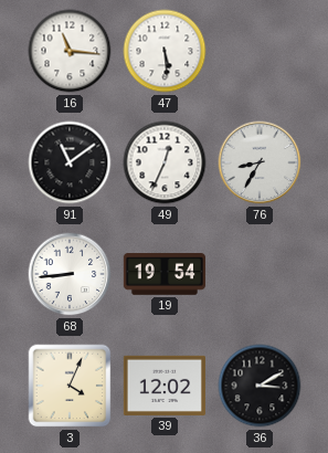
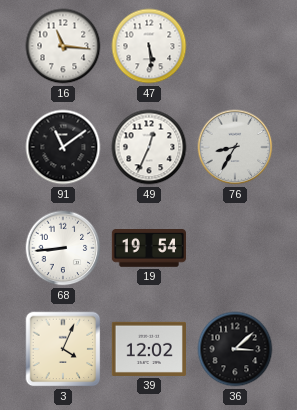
36: 3:10 -> 3:08
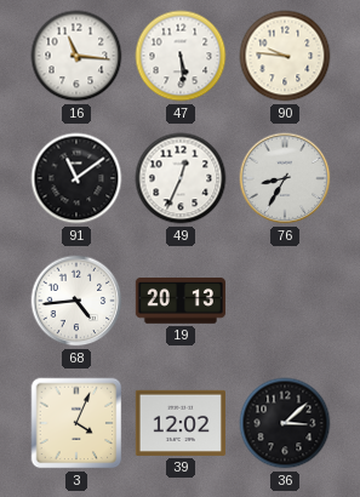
90: none -> 9:46
68: 8:44 -> 4:44
19: 19:54 -> 20:13
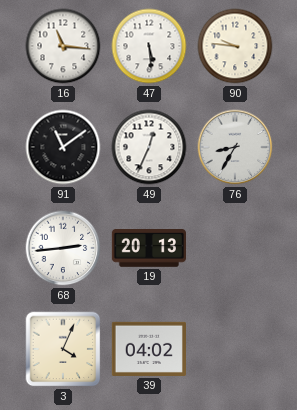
68: 4:44 -> 2:44
39: 12:02 -> 04:02
36: 3:08 -> none
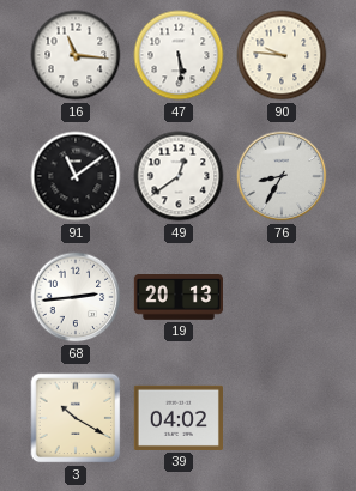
49: 12:34 -> 12:39
3: 4:04 -> 10:20
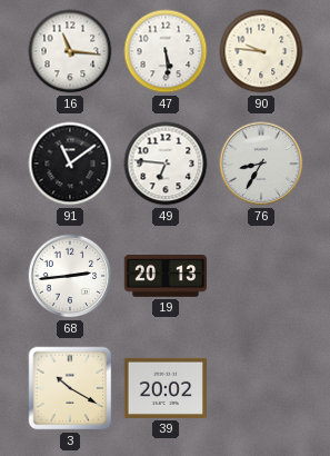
49: 12:39 -> 6:46
39: 04:02 -> 20:02
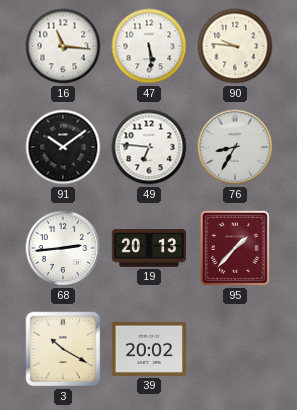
91: 11:09 -> 10:09
95: none -> 1:37
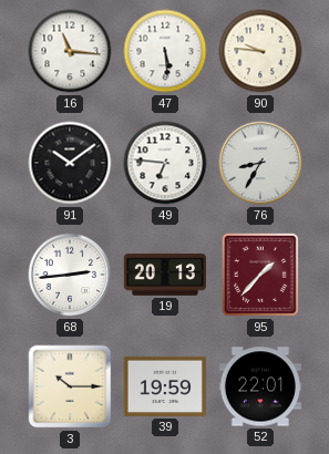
3: 10:20 -> 10:15
39: 20:02 -> 19:59
52: none -> 22:01
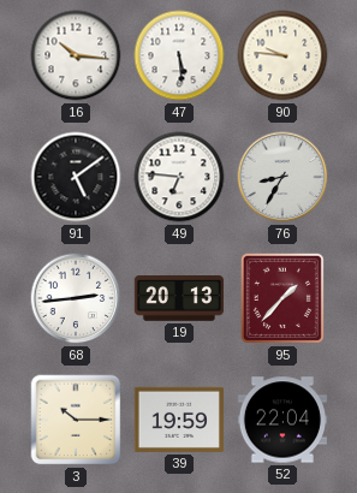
16: 11:16 -> 10:16
91: 10:09 -> 5:09
52: 22:01 -> 22:04
